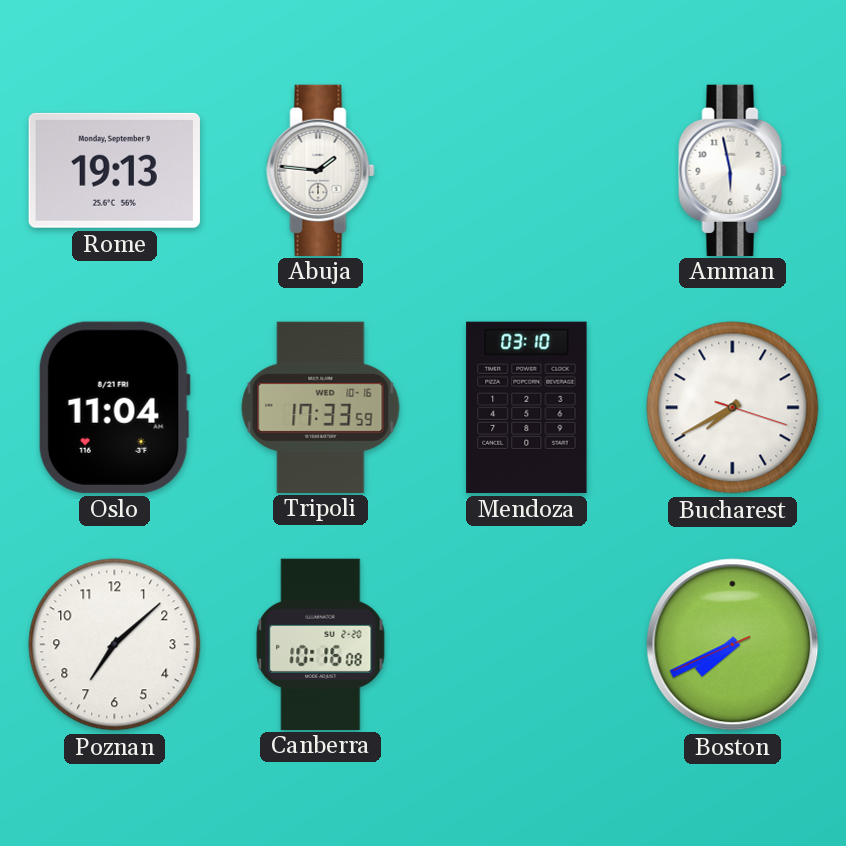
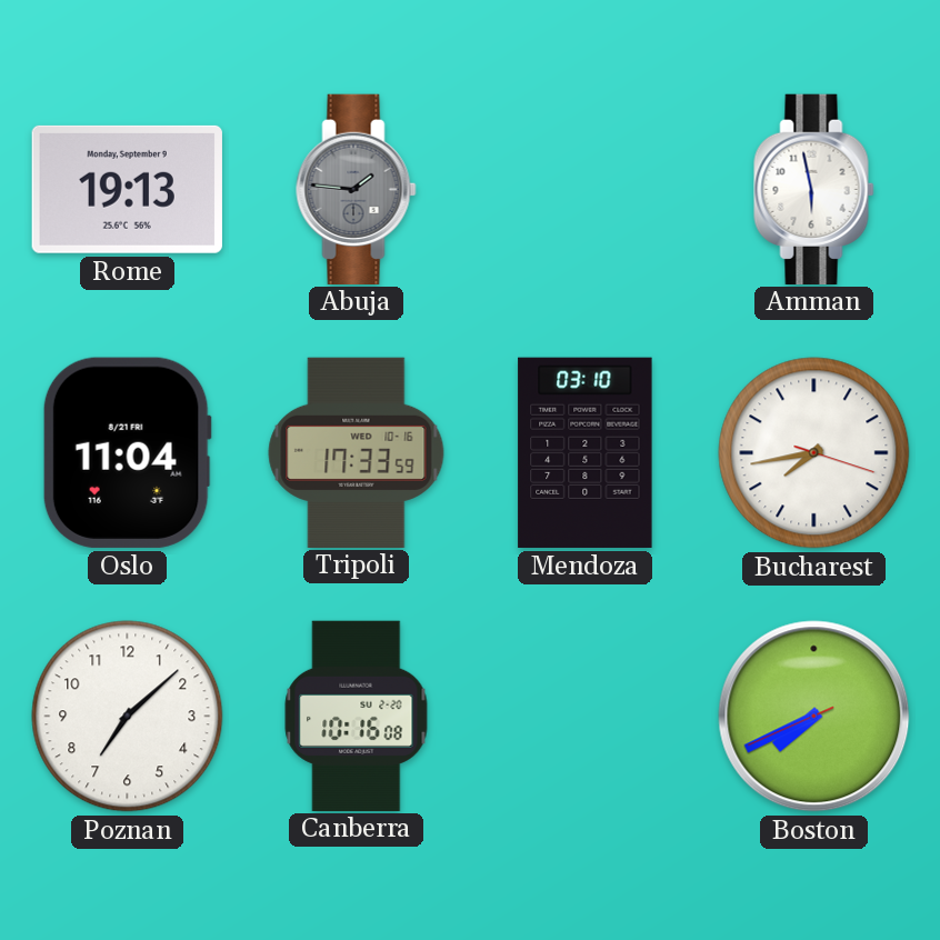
Abuja dial: white -> grey
Bucharest: 7:40 -> 7:43
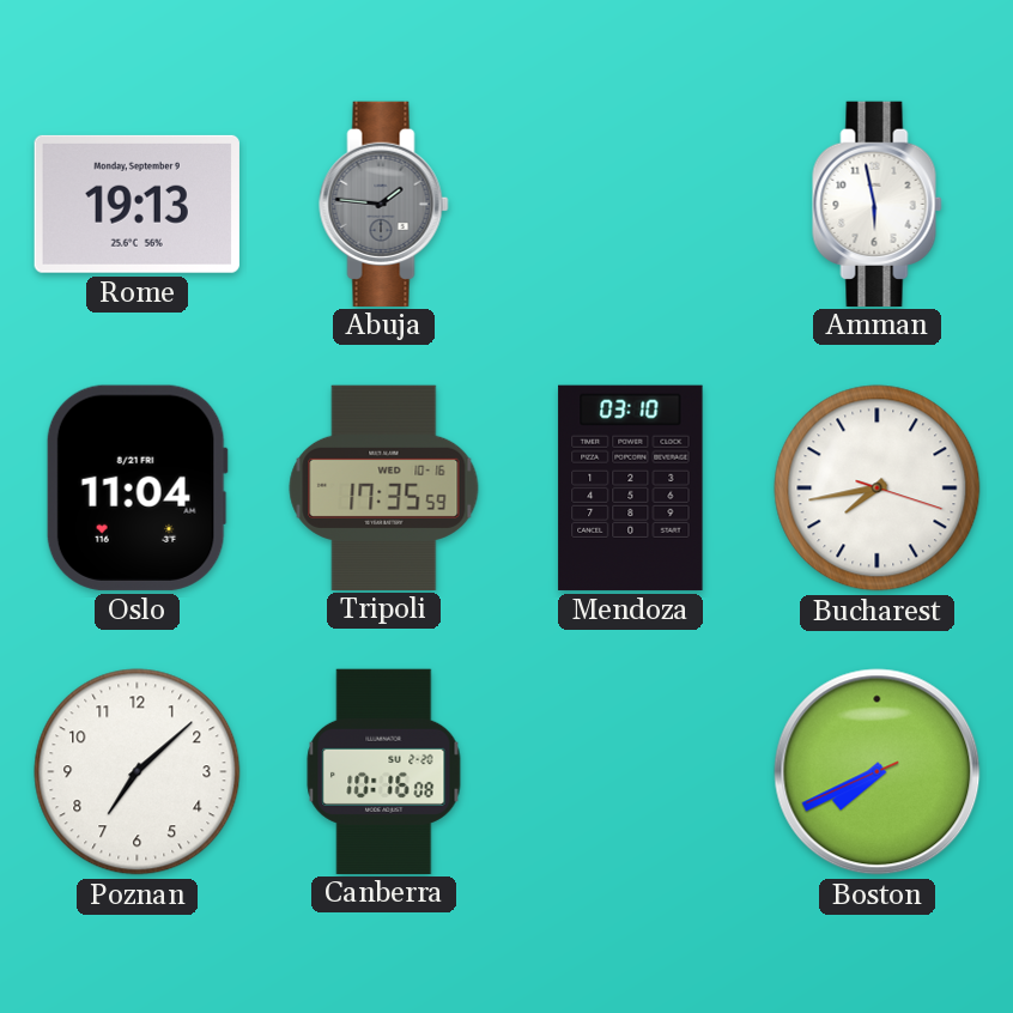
Tripoli: 17:33 -> 17:35
